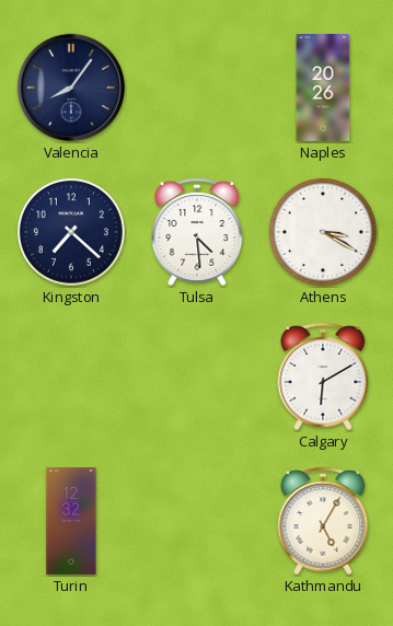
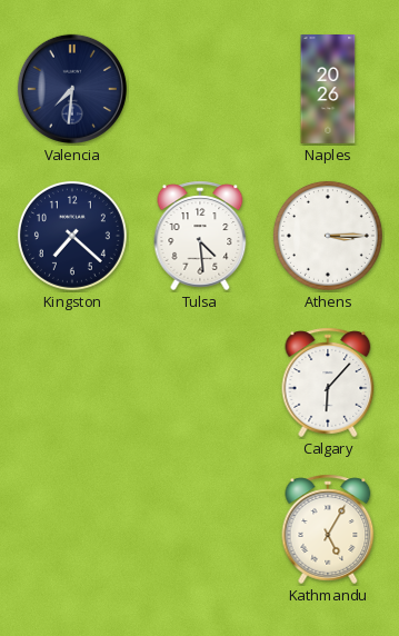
Valencia: 8:06 -> 7:31
Athens: 3:20 -> 3:15
Calgary: 6:10 -> 6:07
Turin: 12:32 -> none
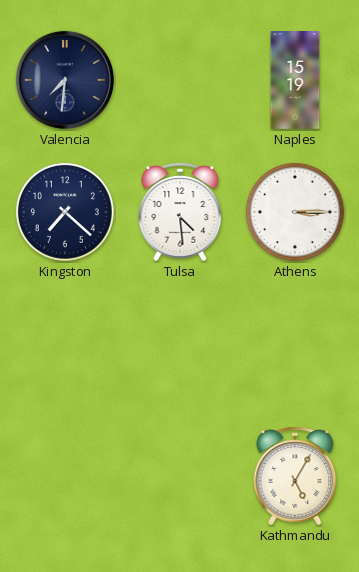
Naples: 20:26 -> 15:19
Calgary: 6:07 -> none
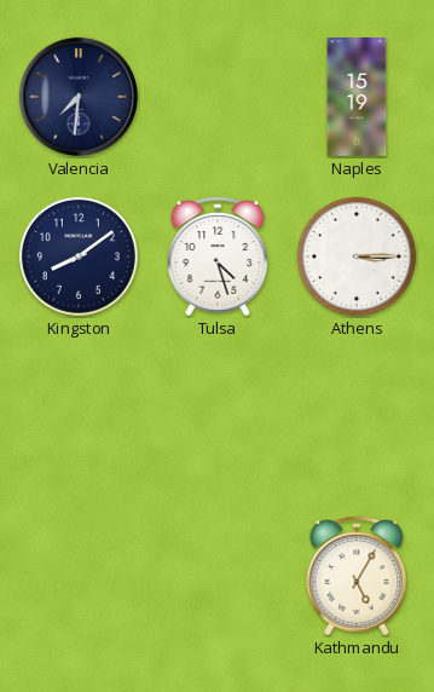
Kingston: 7:22 -> 8:09
Tulsa: 4:29 -> 4:27
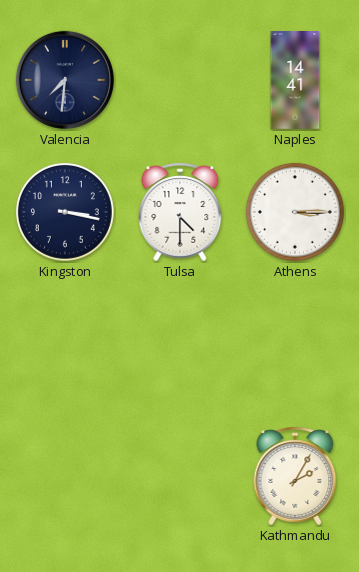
Naples: 15:19 -> 14:41
Kingston: 8:09 -> 3:17
Tulsa: 4:27 -> 4:30
Kathmandu: 5:05 -> 2:05
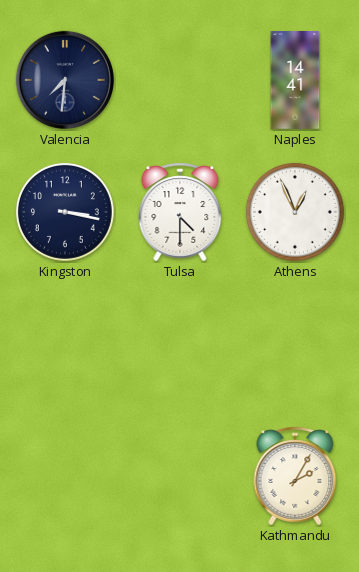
Athens: 3:15 -> 12:56
